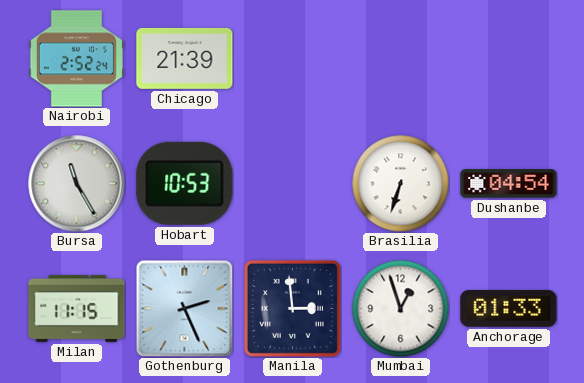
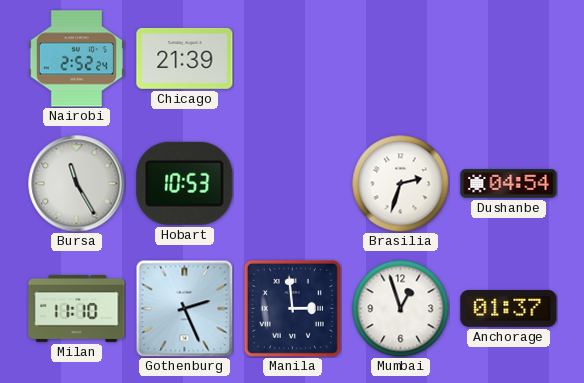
Brasilia: 6:33 -> 2:33
Milan: 11:15 -> 11:10
Anchorage: 01:33 -> 01:37
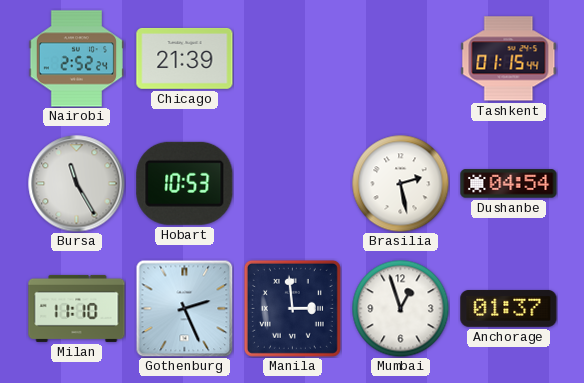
Tashkent: none -> 01:15
Brasilia: 2:33 -> 2:28
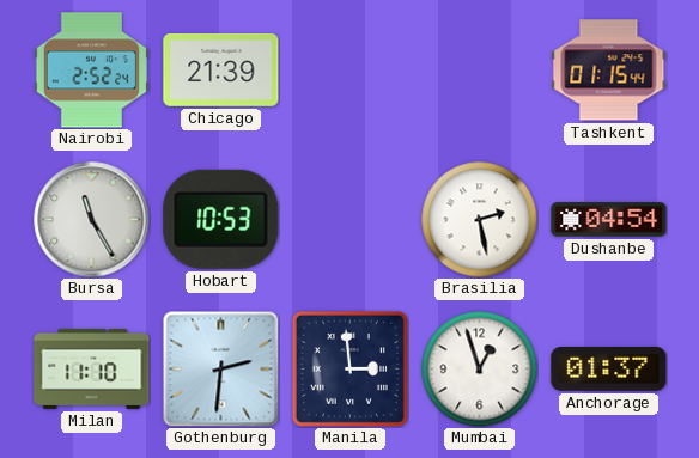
Gothenburg: 2:26 -> 2:31
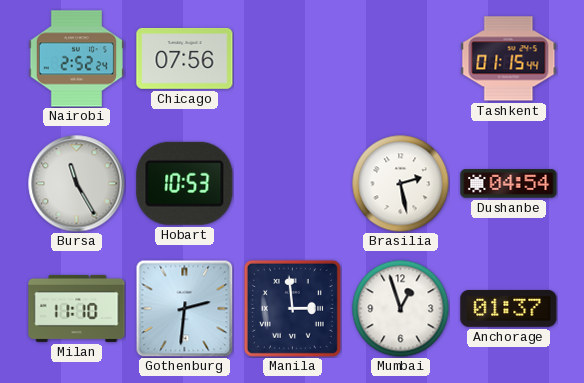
Chicago: 21:39 -> 07:56
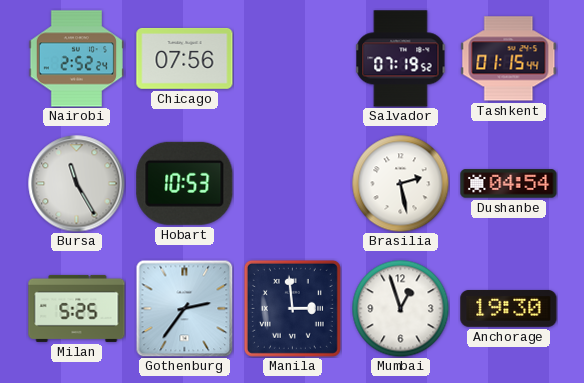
Salvador: none -> 07:19
Milan: 11:10 -> 5:25
Gothenburg: 2:31 -> 2:36
Anchorage: 01:37 -> 19:30
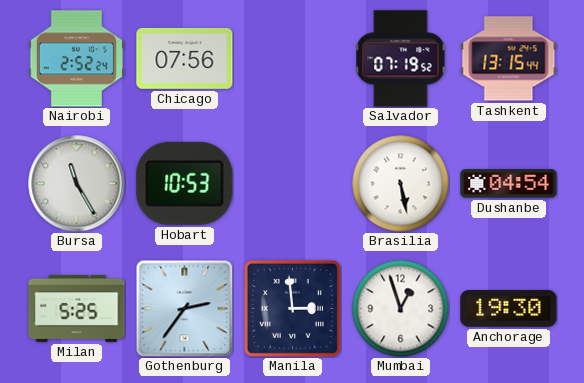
Tashkent: 01:15 -> 13:15
Brasilia: 2:28 -> 5:28
